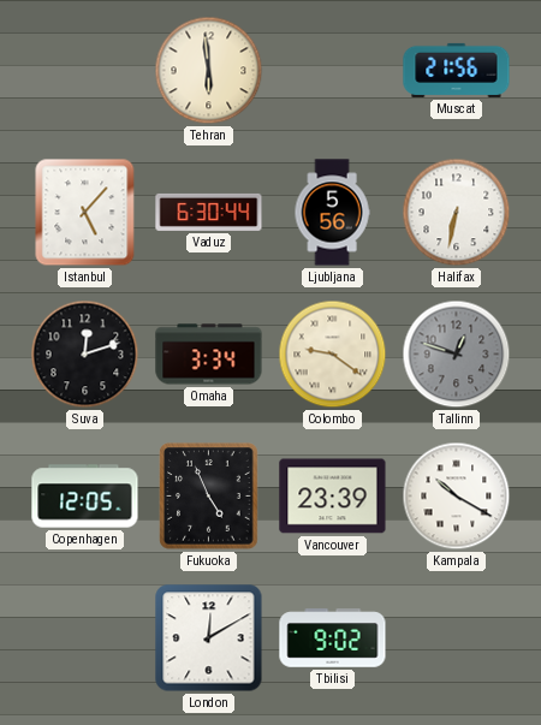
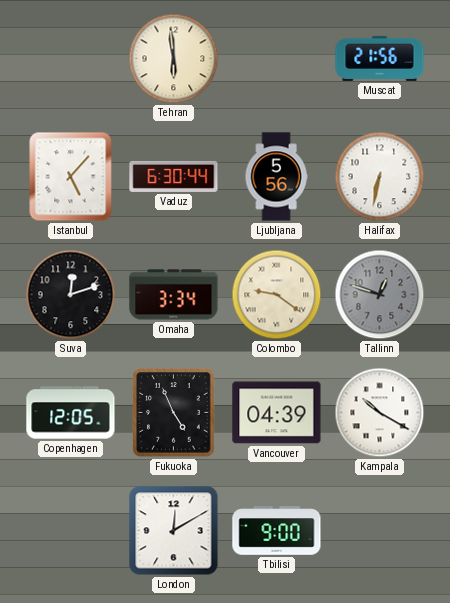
Vancouver: 23:39 -> 04:39
Tbilisi: 9:02 -> 9:00
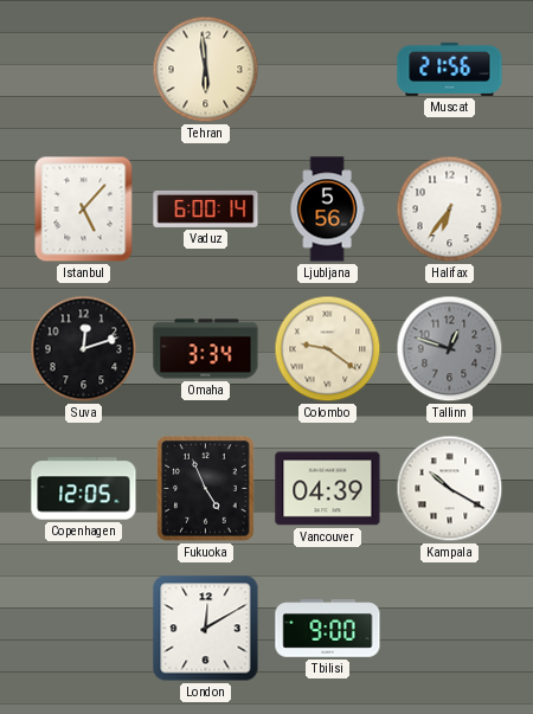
Vaduz: 6:30 -> 6:00
Halifax: 6:32 -> 6:36
